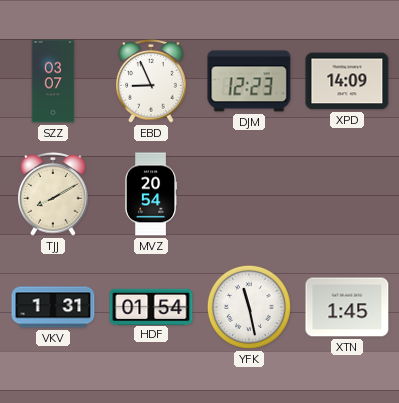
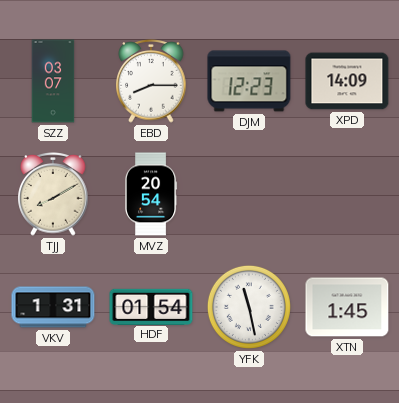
EBD: 8:56 -> 8:15
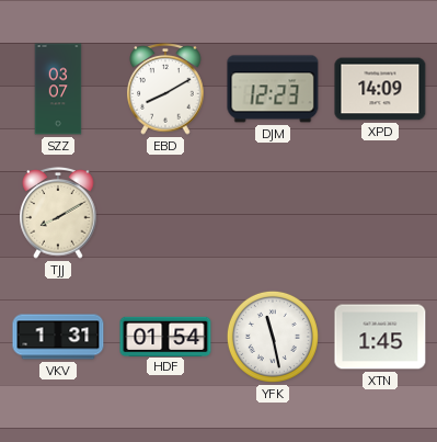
EBD: 8:15 -> 8:10
MVZ: 20:54 -> none
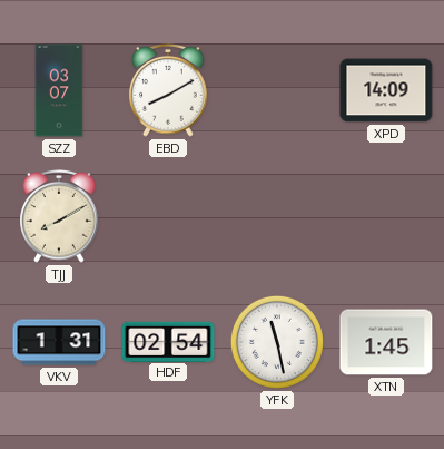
DJM: 12:23 -> none
HDF: 01:54 -> 02:54
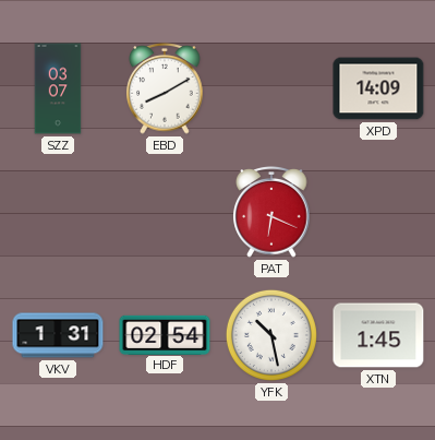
TJJ: 8:10 -> none
PAT: none -> 6:19
YFK: 11:28 -> 10:28
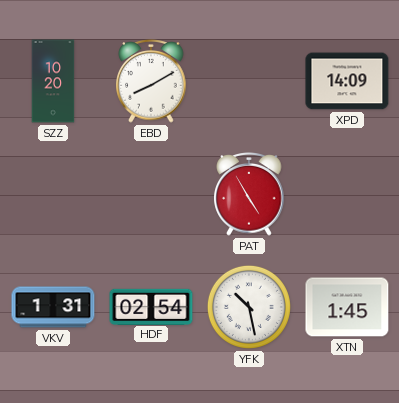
SZZ: 03:07 -> 10:20
PAT: 6:19 -> 4:55
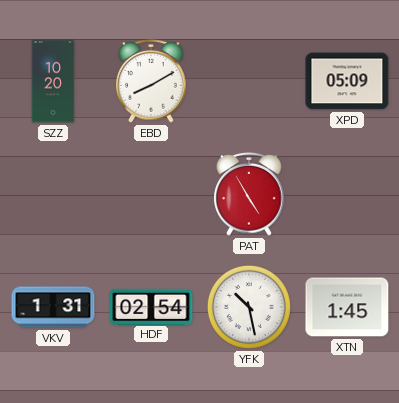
XPD: 14:09 -> 05:09
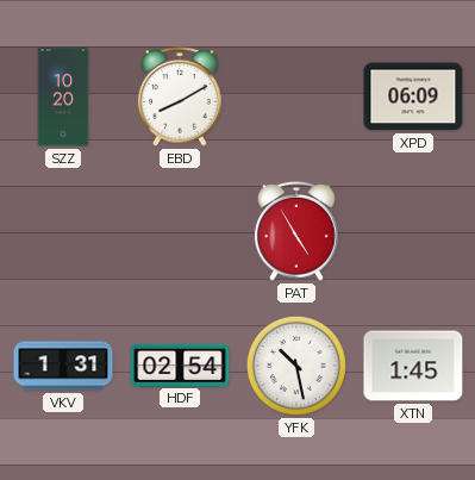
XPD: 05:09 -> 06:09
